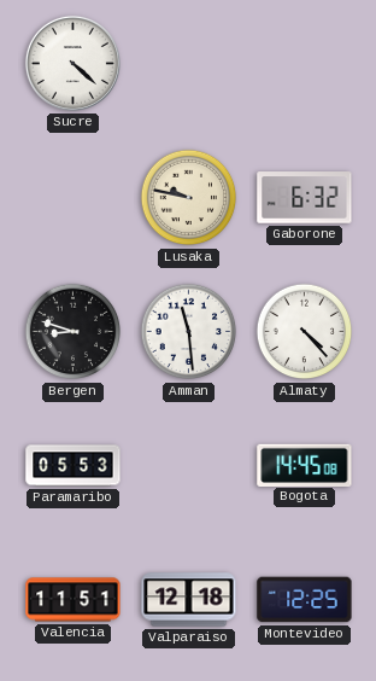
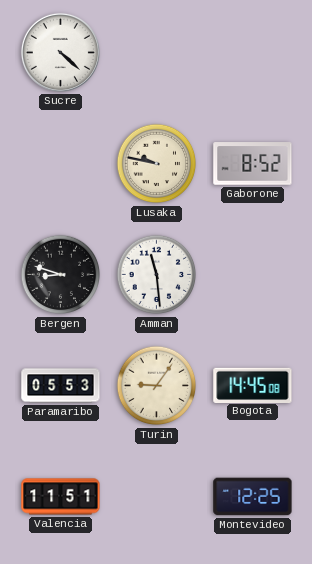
Gaborone: 6:32 -> 8:52
Almaty: 4:23 -> none
Turin: none -> 9:06
Valparaiso: 12:18 -> none
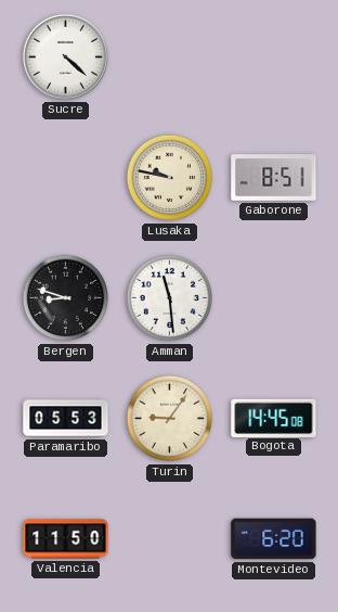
Gaborone: 8:52 -> 8:51
Valencia: 11:51 -> 11:50
Montevideo: 12:25 -> 6:20
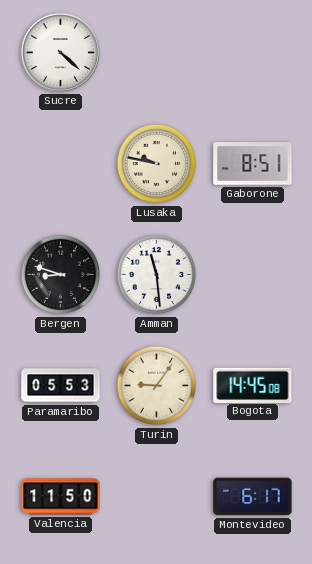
Montevideo: 6:20 -> 6:17
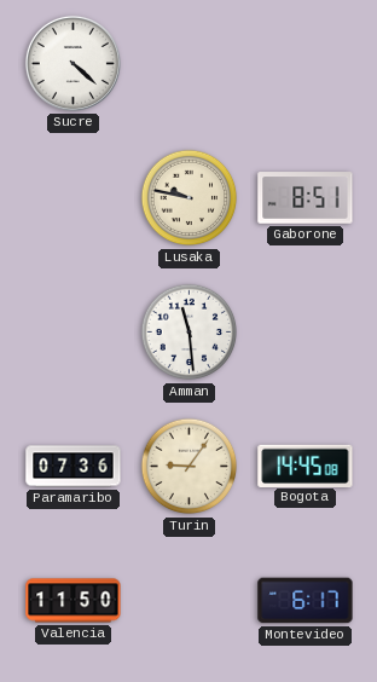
Bergen: 8:48 -> none
Paramaribo: 05:53 -> 07:36
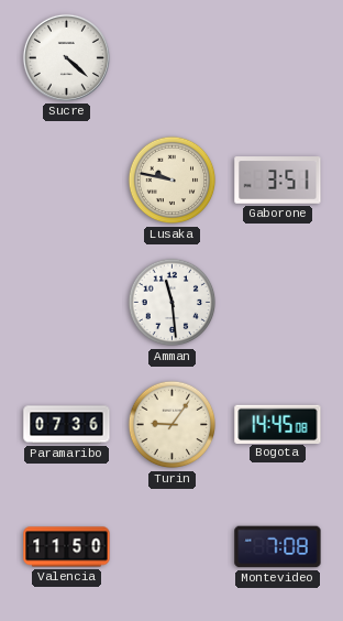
Gaborone: 8:51 -> 3:51
Montevideo: 6:17 -> 7:08
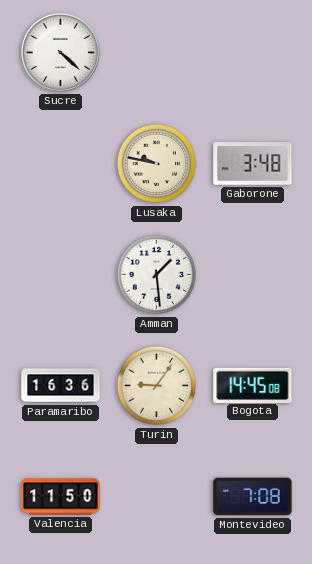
Gaborone: 3:51 -> 3:48
Amman: 11:29 -> 1:29
Paramaribo: 07:36 -> 16:36
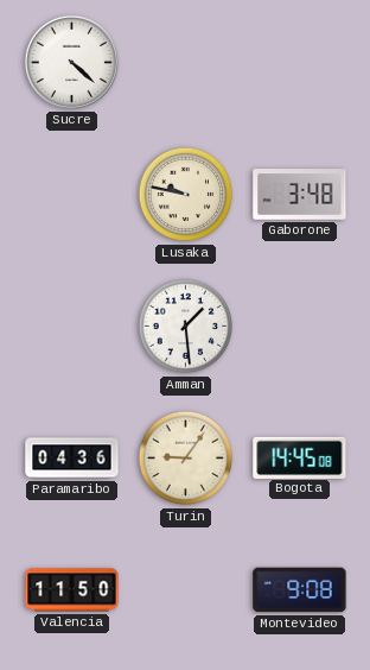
Paramaribo: 16:36 -> 04:36
Montevideo: 7:08 -> 9:08
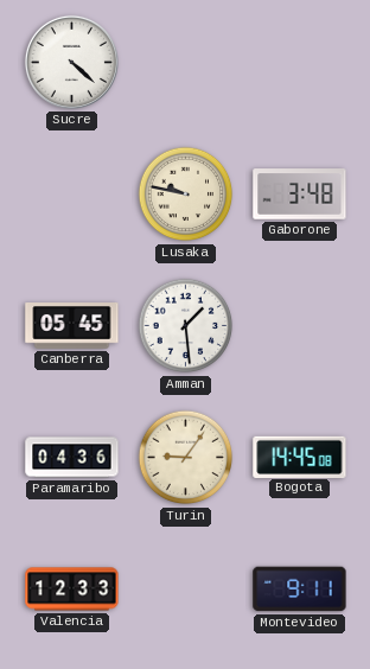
Canberra: none -> 05:45
Valencia: 11:50 -> 12:33
Montevideo: 9:08 -> 9:11
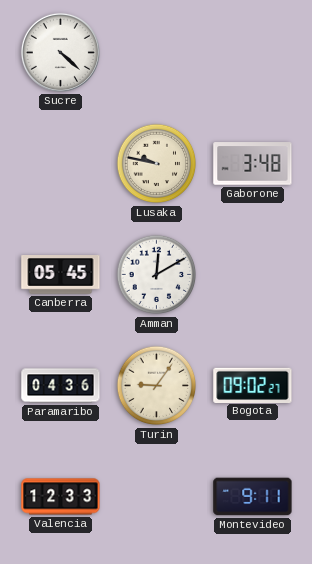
Amman: 1:29 -> 12:10
Bogota: 14:45 -> 09:02
